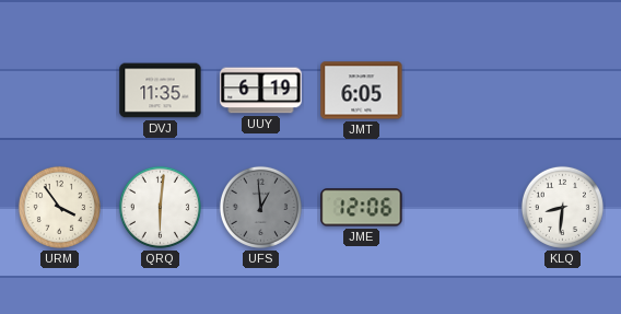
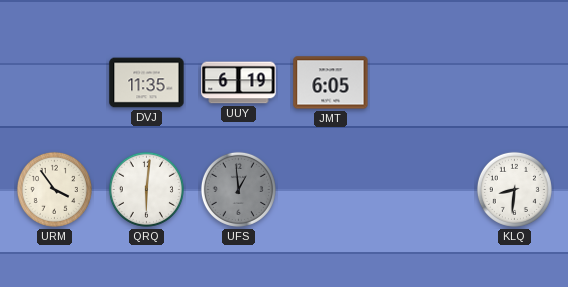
JME: 12:06 -> none
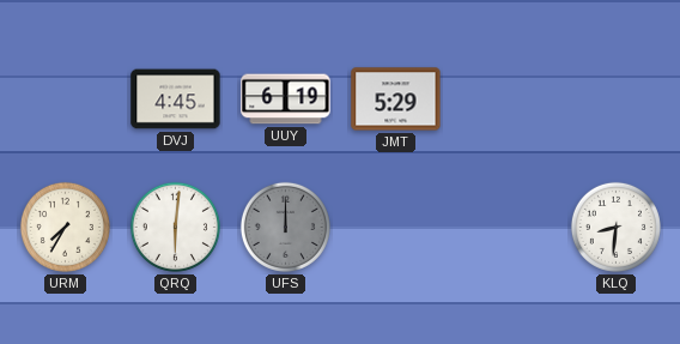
DVJ: 11:35 -> 4:45
JMT: 6:05 -> 5:29
URM: 3:54 -> 7:35
UFS: 12:59 -> 12:00
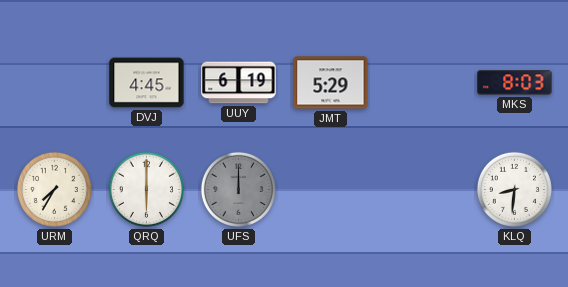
MKS: none -> 8:03
QRQ: 6:01 -> 6:00
